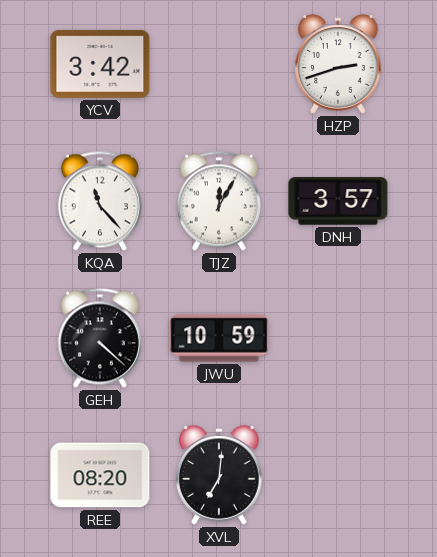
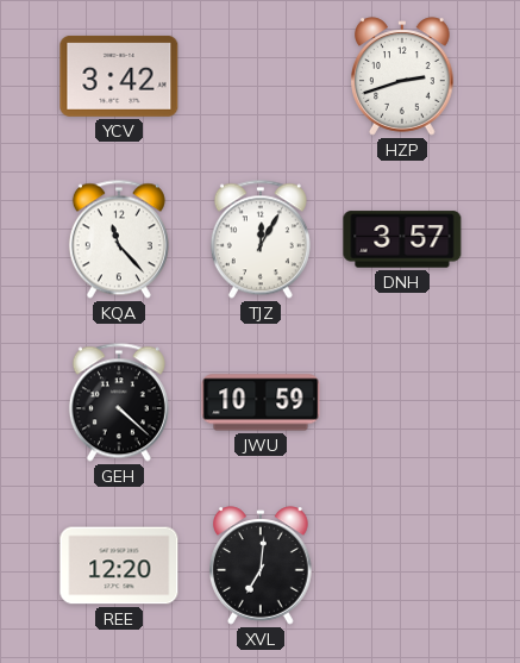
REE: 08:20 -> 12:20
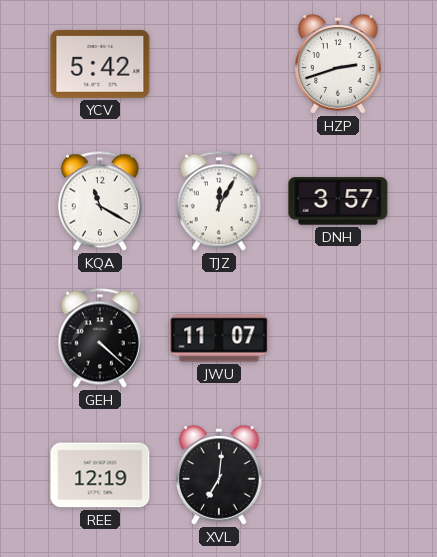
YCV: 3:42 -> 5:42
KQA: 11:23 -> 11:20
JWU: 10:59 -> 11:07
REE: 12:20 -> 12:19
